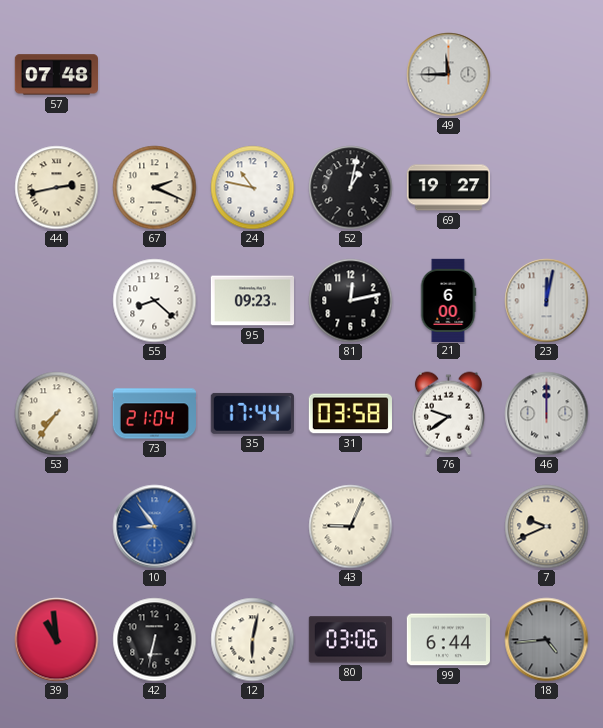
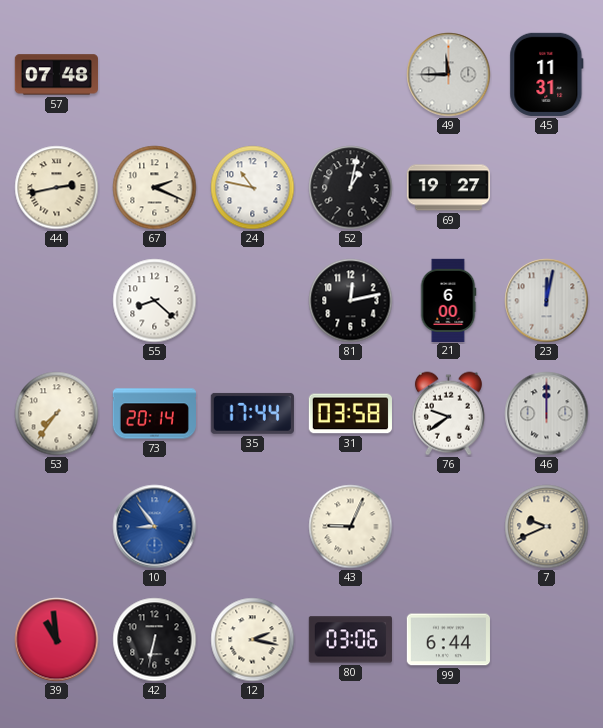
45: none -> 11:31
95: 09:23 -> none
73: 21:04 -> 20:14
12: 6:02 -> 2:17
18: 4:44 -> none
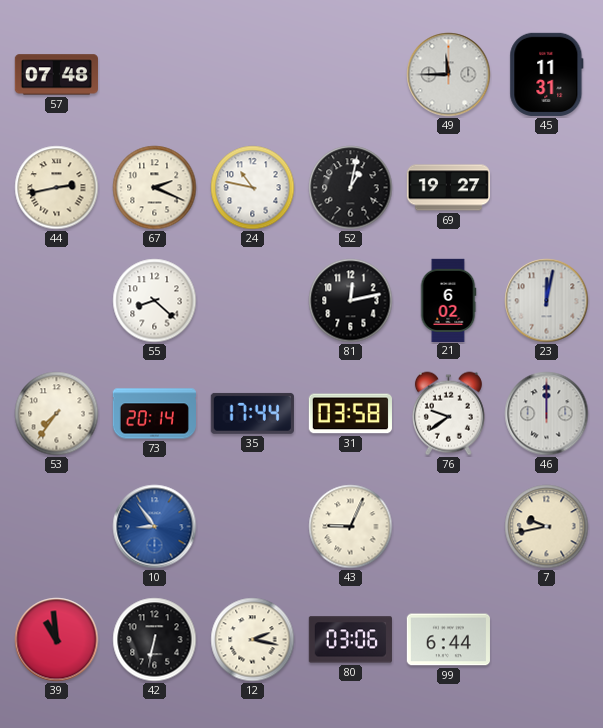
21: 6:00 -> 6:02
7: 9:41 -> 9:43
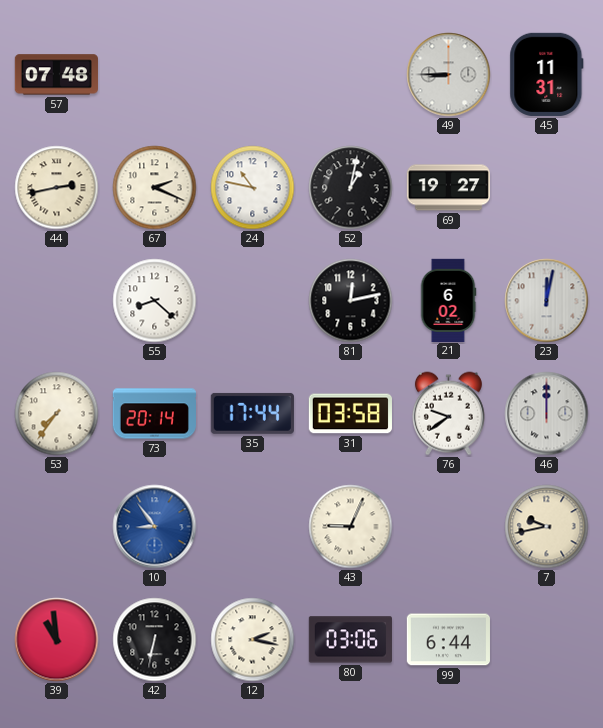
49: 11:45 -> 8:45
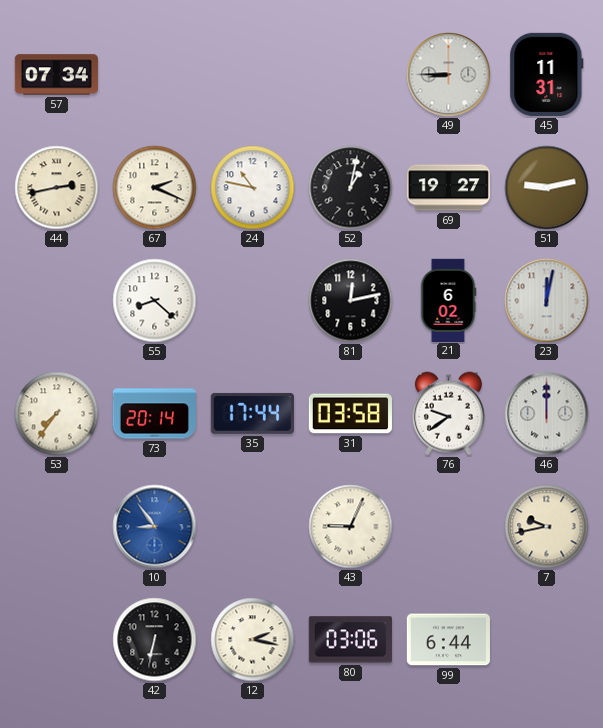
57: 07:48 -> 07:34
51: none -> 9:13
39: 10:59 -> none
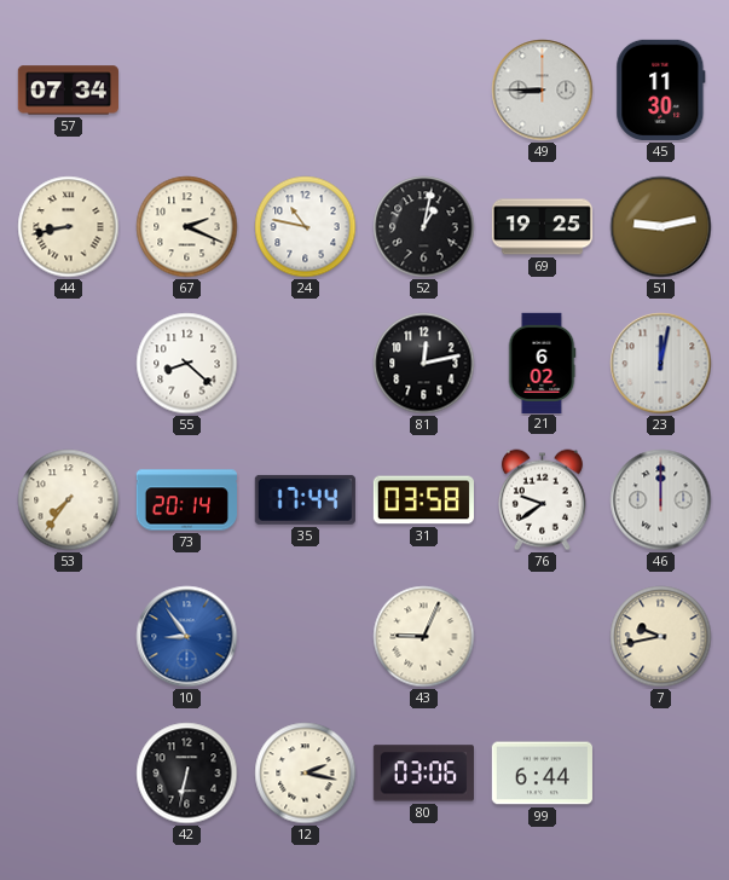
45: 11:31 -> 11:30
44: 2:43 -> 8:43
69: 19:27 -> 19:25
